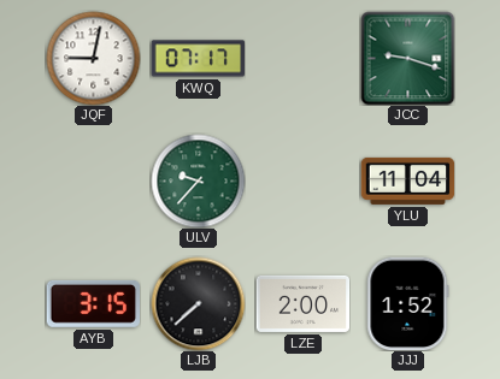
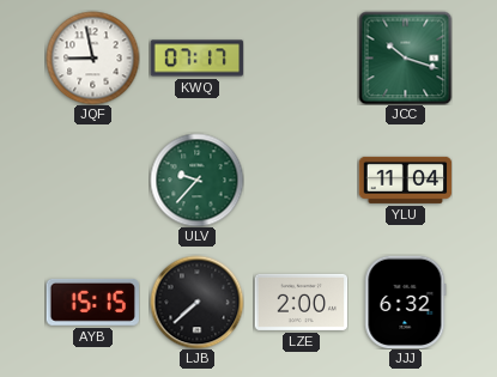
JQF: 9:02 -> 8:58
JCC: 9:18 -> 10:18
AYB: 3:15 -> 15:15
JJJ: 1:52 -> 6:32
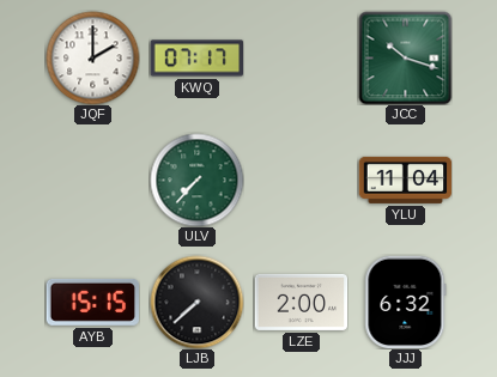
JQF: 8:58 -> 2:00
ULV: 9:37 -> 7:37
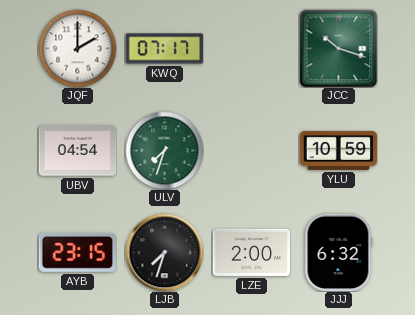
UBV: none -> 04:54
ULV: 7:37 -> 7:33
YLU: 11:04 -> 10:59
AYB: 15:15 -> 23:15
LJB: 7:38 -> 7:33
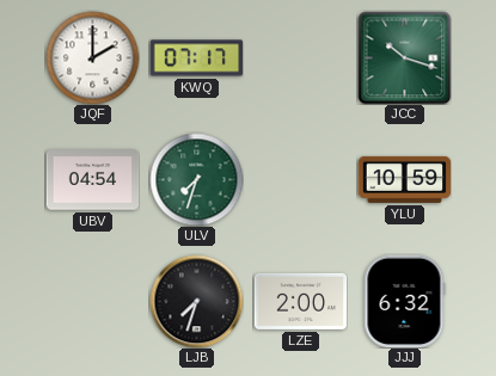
AYB: 23:15 -> none
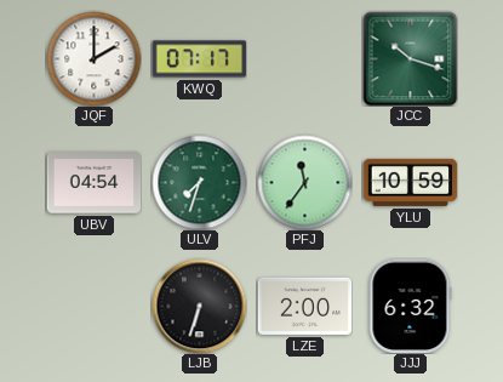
PFJ: none -> 11:36
LJB: 7:33 -> 6:33
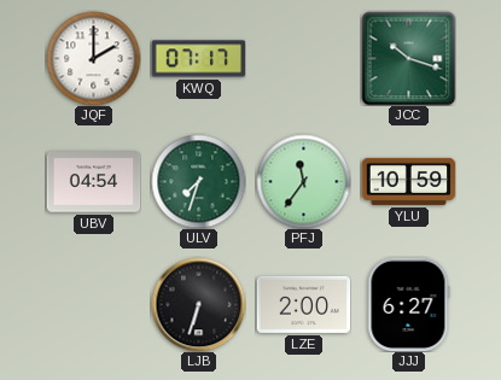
JJJ: 6:32 -> 6:27
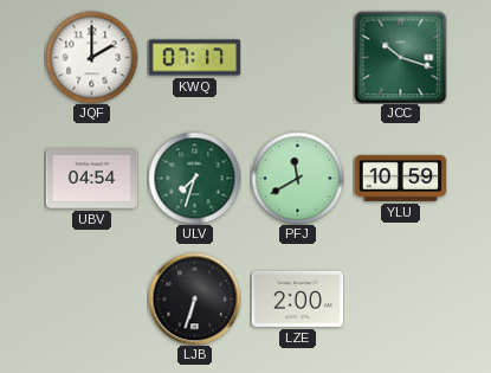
PFJ: 11:36 -> 11:40
JJJ: 6:27 -> none
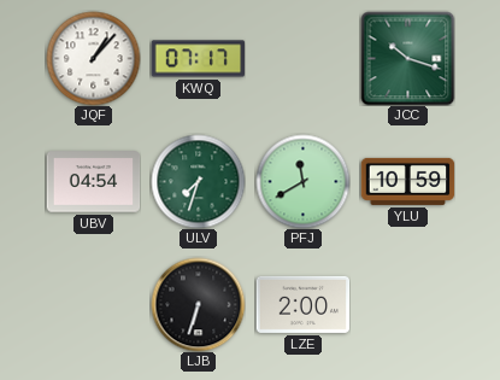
JQF: 2:00 -> 1:07
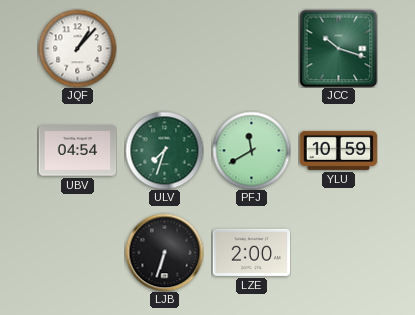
KWQ: 07:17 -> none
